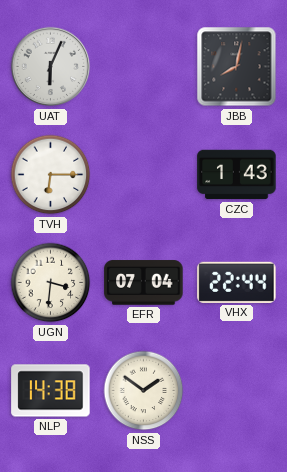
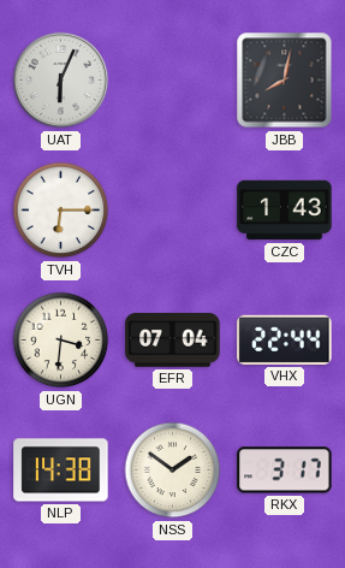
RKX: none -> 3:17
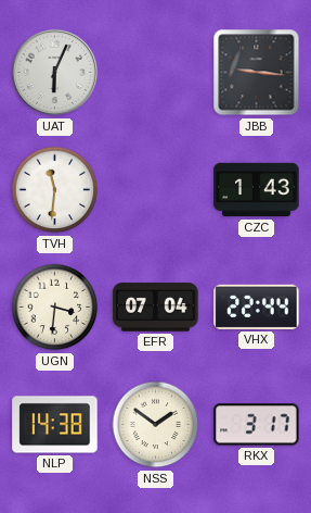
JBB: 8:02 -> 9:16
TVH: 6:15 -> 11:31
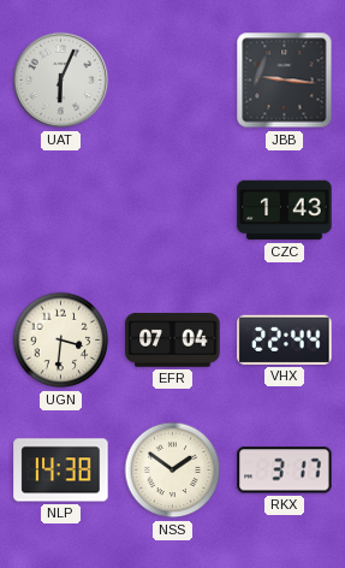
TVH: 11:31 -> none
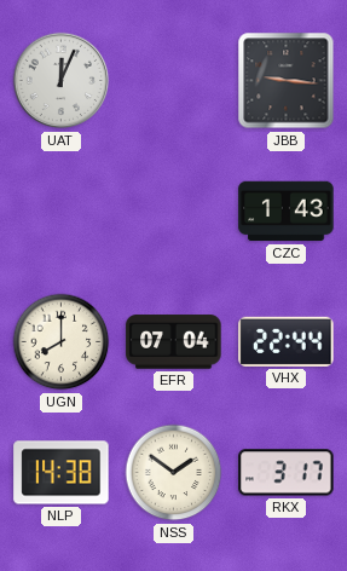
UAT: 6:04 -> 12:04
UGN: 3:31 -> 8:00
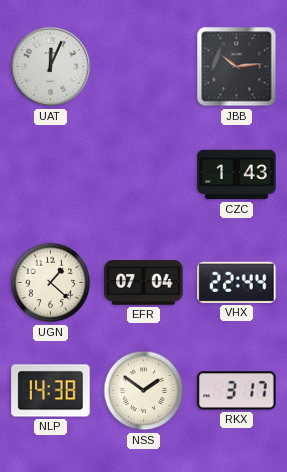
JBB: 9:16 -> 10:14
UGN: 8:00 -> 1:22
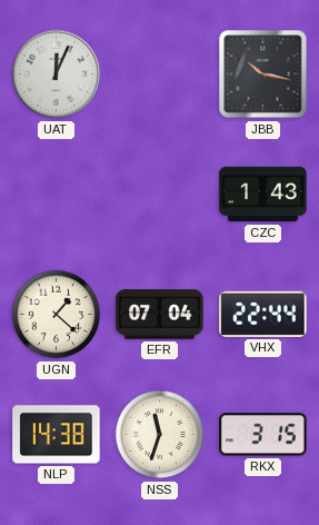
JBB: 10:14 -> 10:17
NSS: 1:51 -> 11:33
RKX: 3:17 -> 3:15
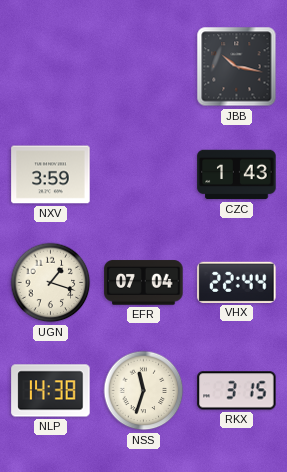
UAT: 12:04 -> none
NXV: none -> 3:59
UGN: 1:22 -> 1:18
